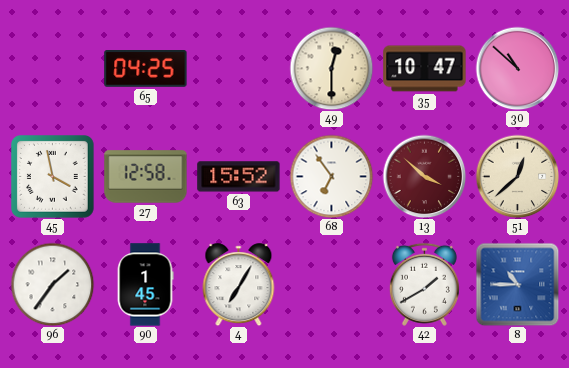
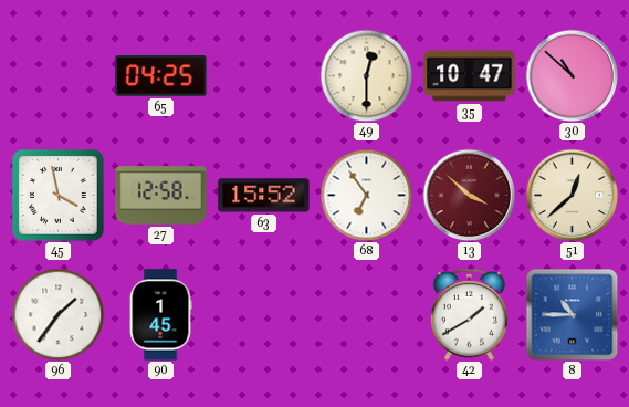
4: 7:05 -> none
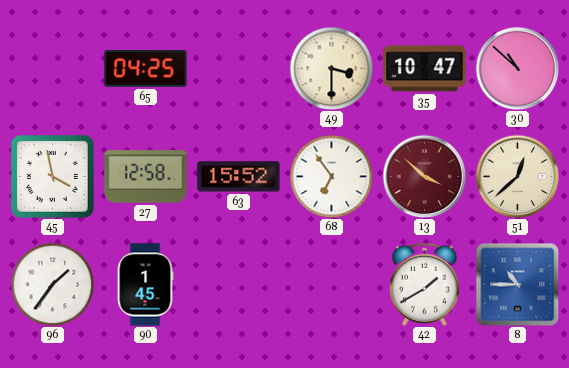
49: 12:30 -> 3:30
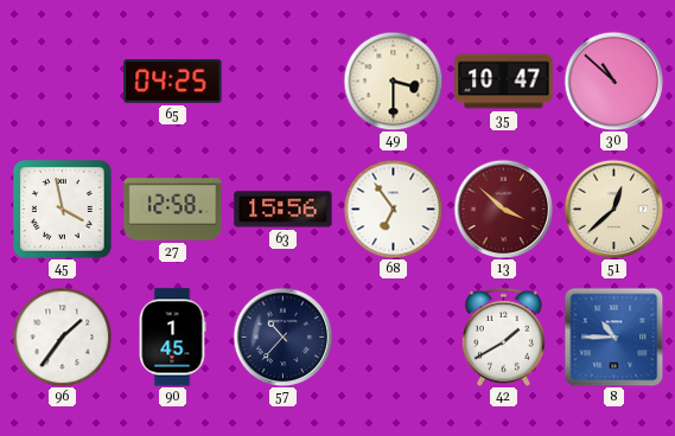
63: 15:52 -> 15:56
57: none -> 10:37
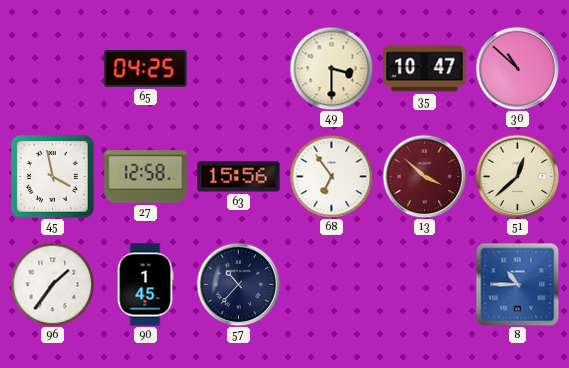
42: 1:40 -> none
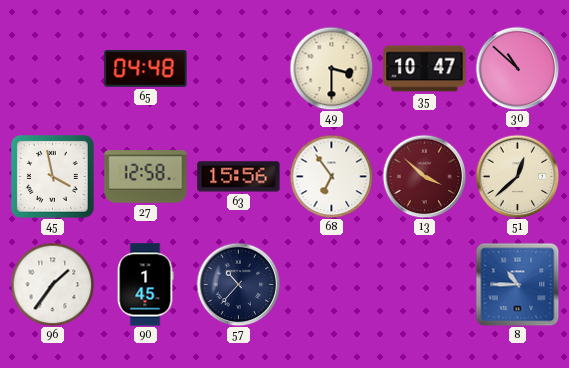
65: 04:25 -> 04:48
